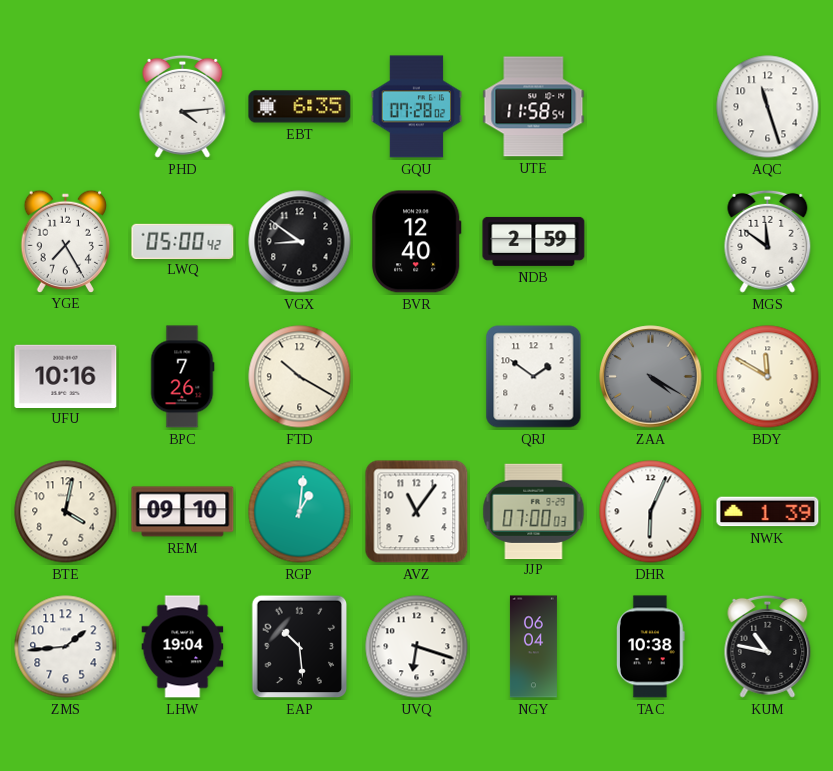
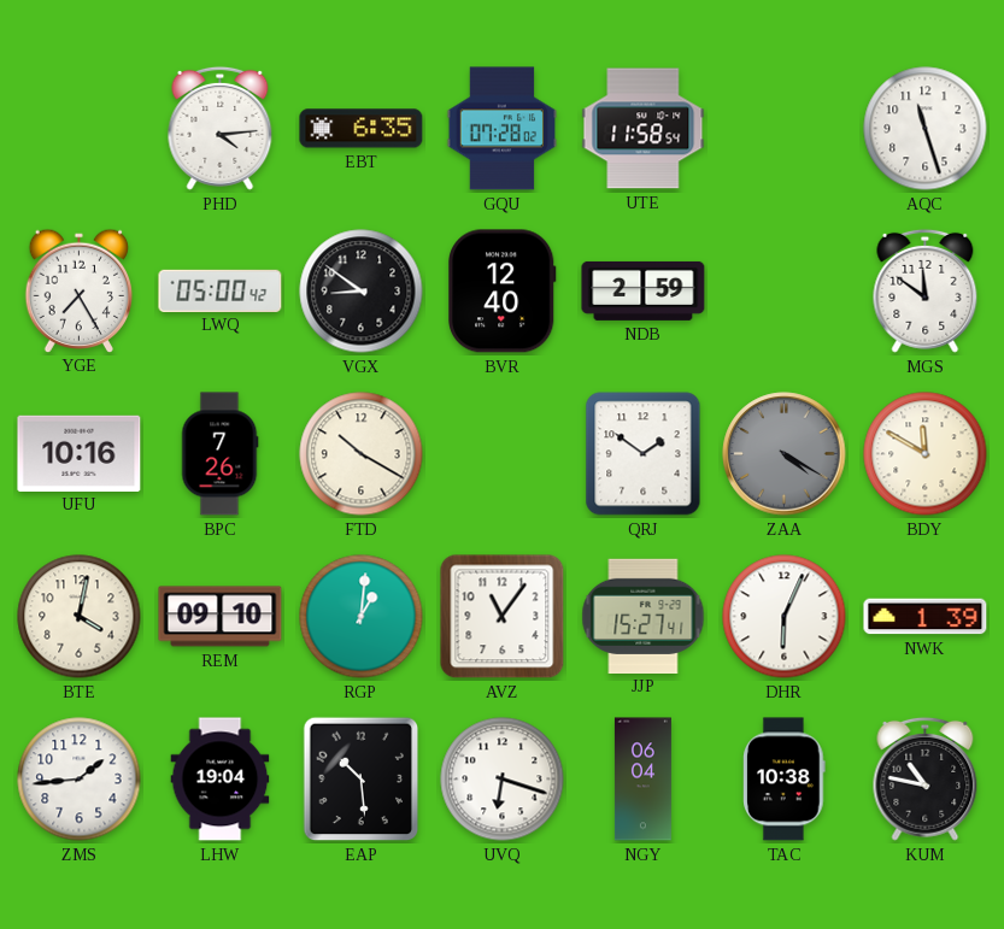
JJP: 07:00 -> 15:27
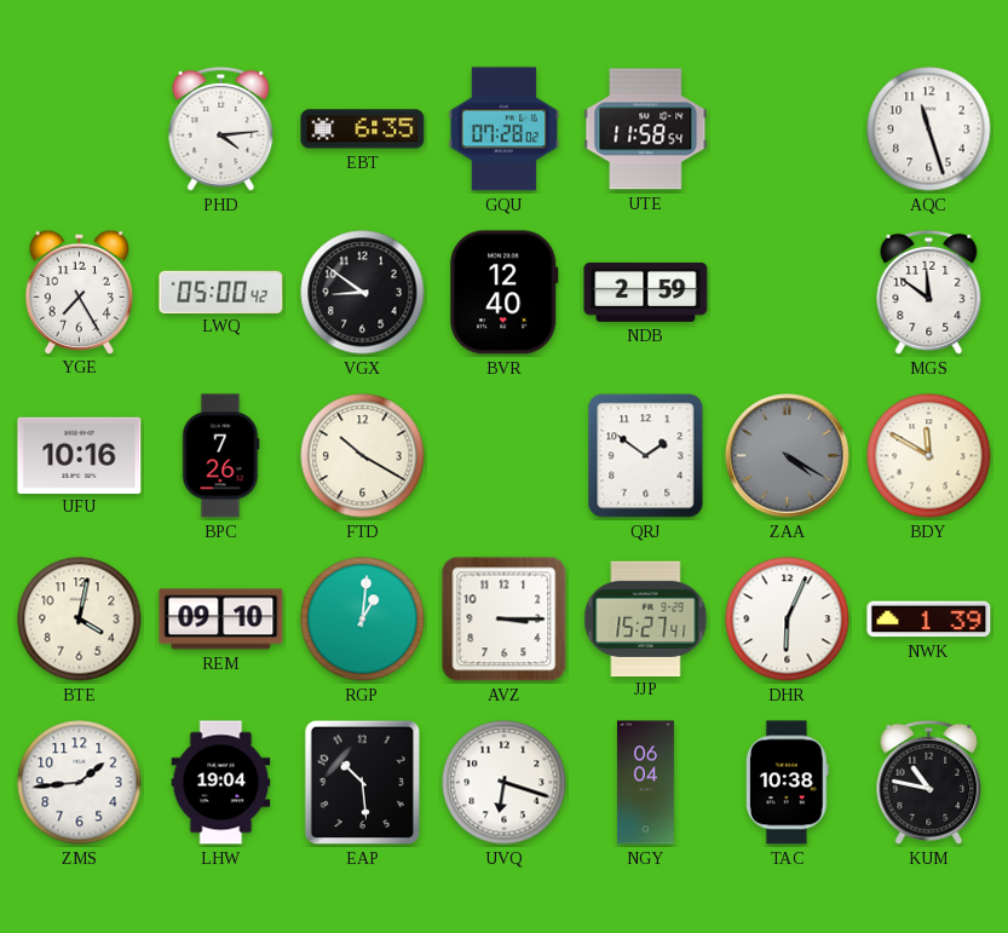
AVZ: 11:06 -> 3:15
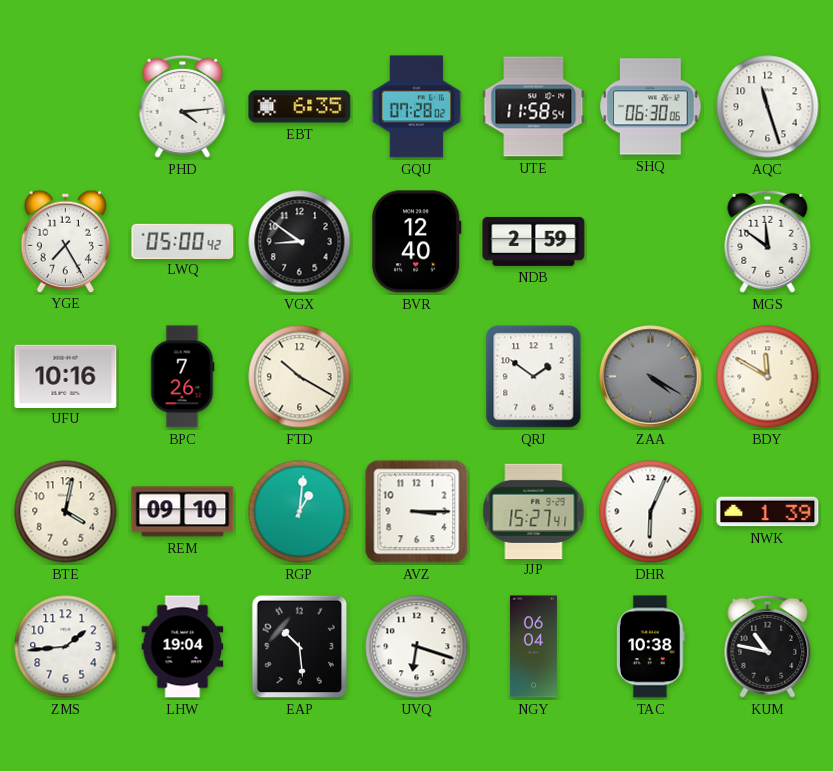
SHQ: none -> 06:30
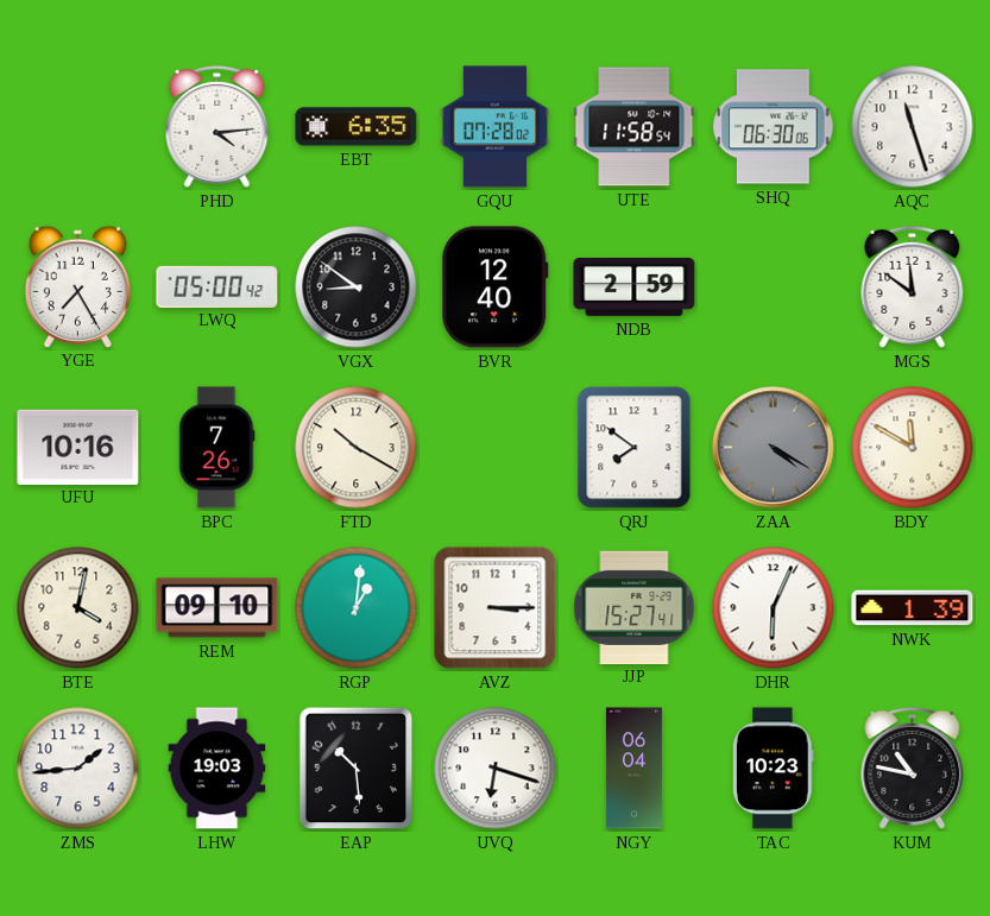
QRJ: 1:51 -> 7:51
LHW: 19:04 -> 19:03
TAC: 10:38 -> 10:23
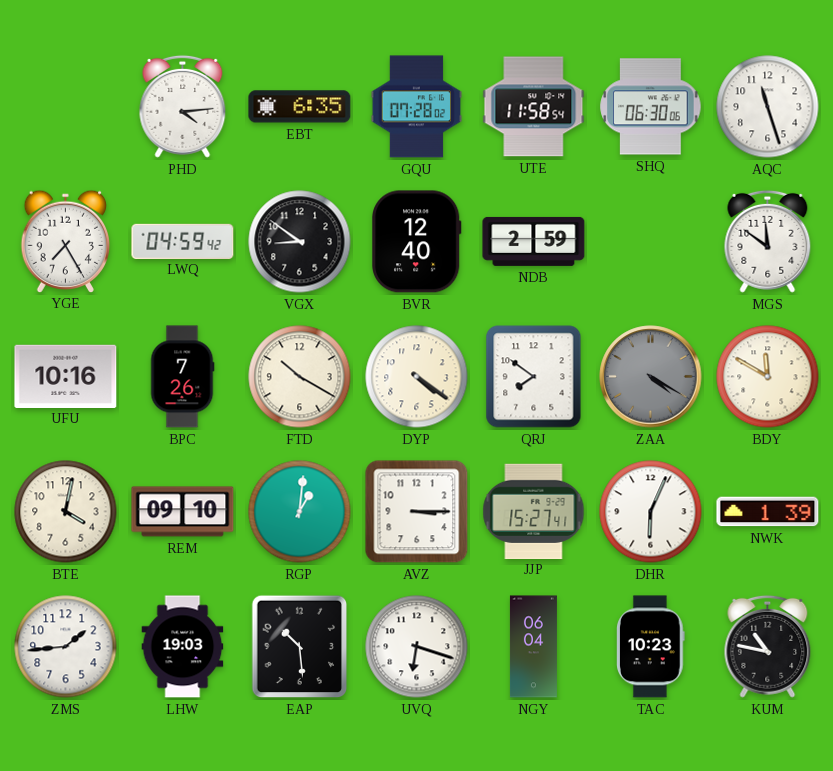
LWQ: 05:00 -> 04:59
DYP: none -> 4:21
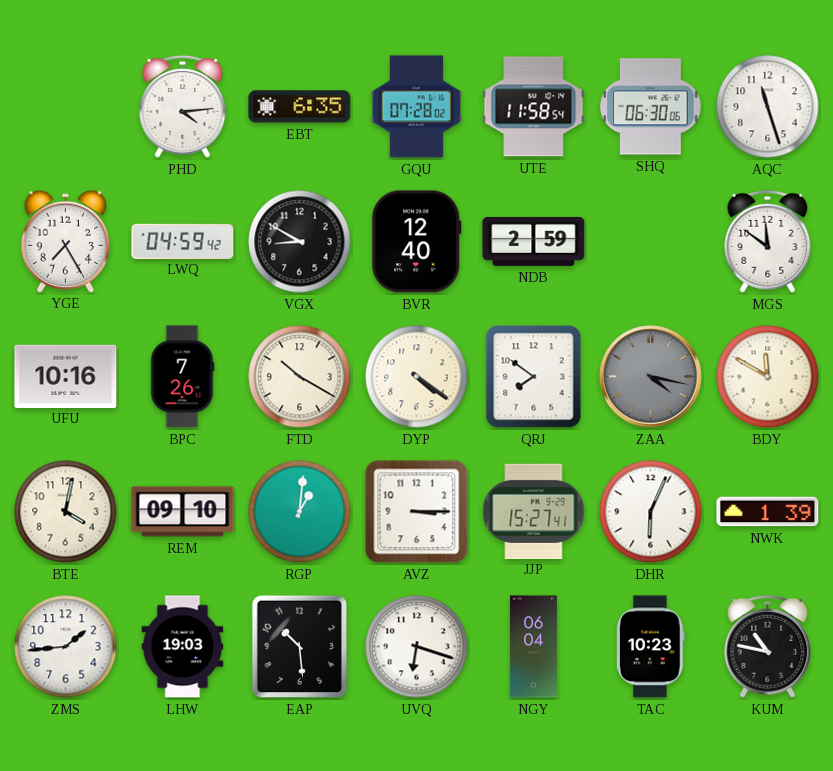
VGX: 8:51 -> 8:50
ZAA: 4:20 -> 4:17
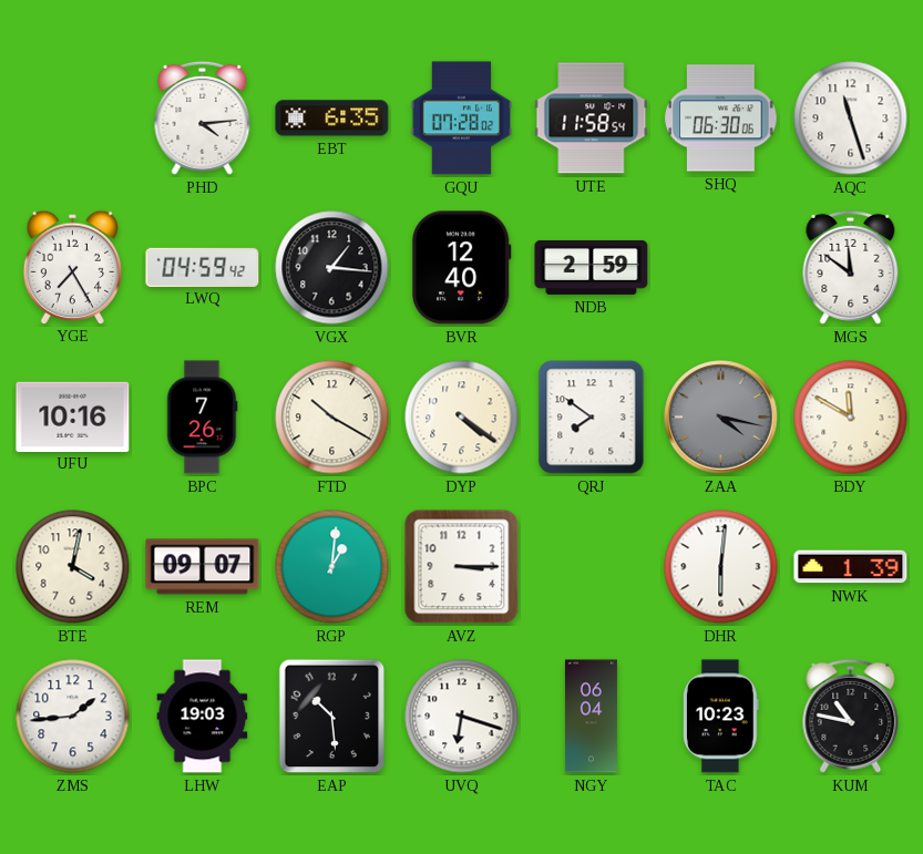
VGX: 8:50 -> 1:16
REM: 09:10 -> 09:07
JJP: 15:27 -> none
DHR: 6:04 -> 6:01
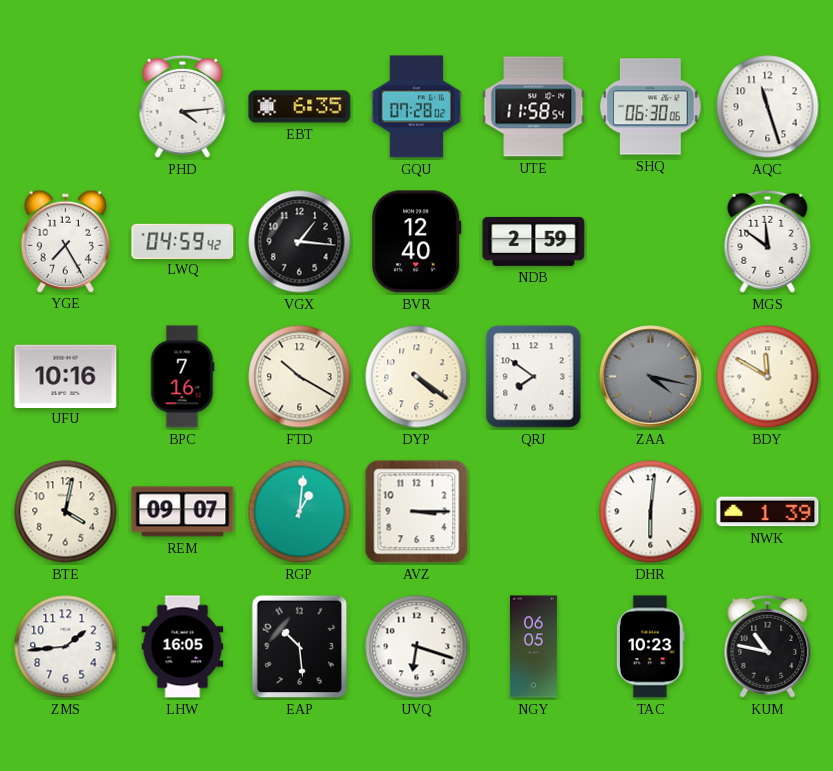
BPC: 7:26 -> 7:16
LHW: 19:03 -> 16:05
NGY: 06:04 -> 06:05
